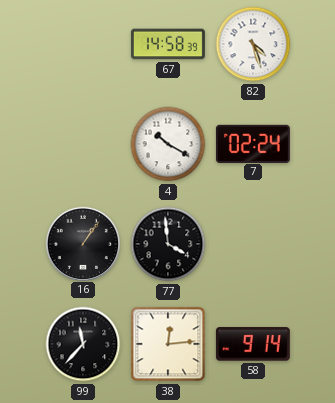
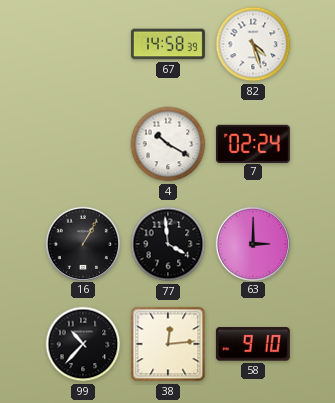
16: 1:06 -> 1:05
63: none -> 3:00
99: 11:37 -> 10:37
58: 9:14 -> 9:10
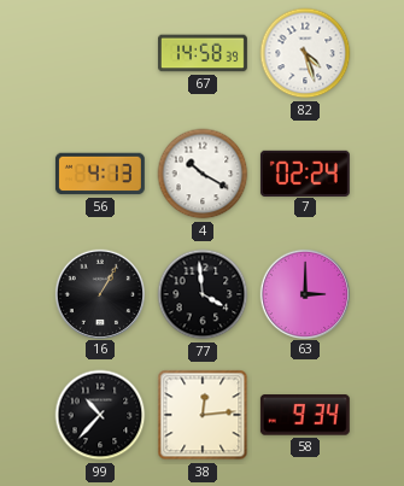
56: none -> 4:13
58: 9:10 -> 9:34
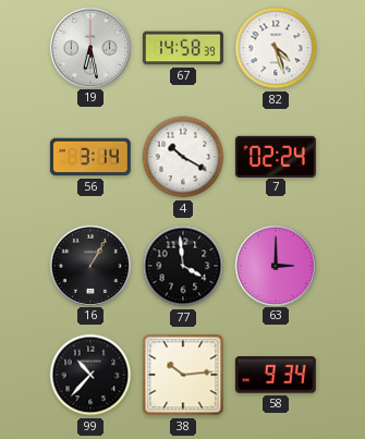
19: none -> 6:28
56: 4:13 -> 3:14
38: 12:14 -> 10:14
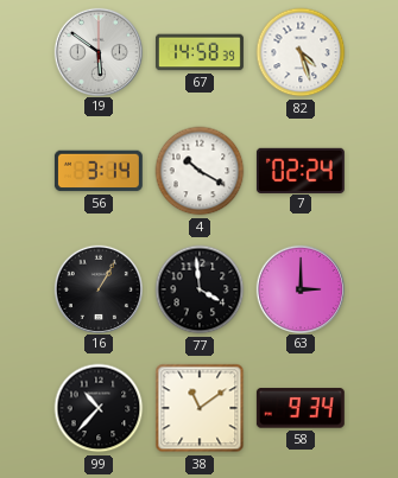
19: 6:28 -> 5:51
38: 10:14 -> 11:09
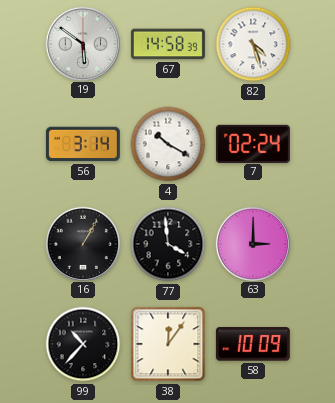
38: 11:09 -> 12:06
58: 9:34 -> 10:09
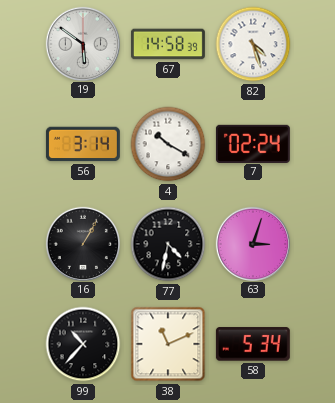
77: 3:59 -> 4:32
63: 3:00 -> 3:03
38: 12:06 -> 11:11
58: 10:09 -> 5:34
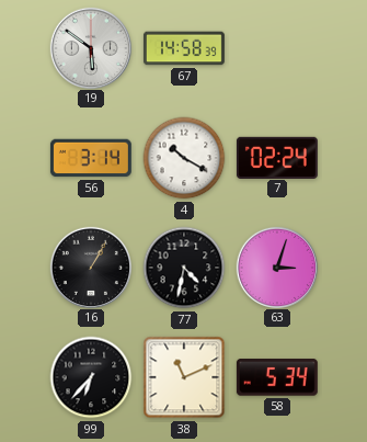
82: 4:27 -> none
99: 10:37 -> 6:37
